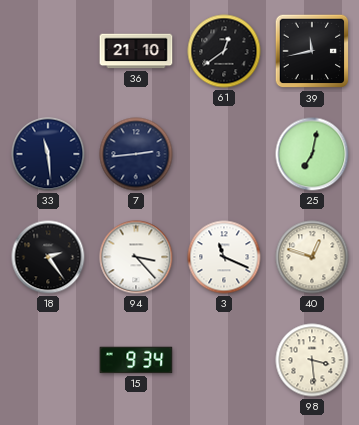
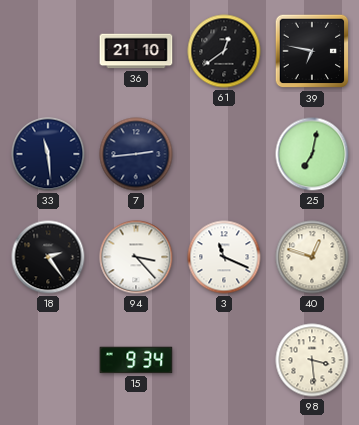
39: 11:43 -> 6:47
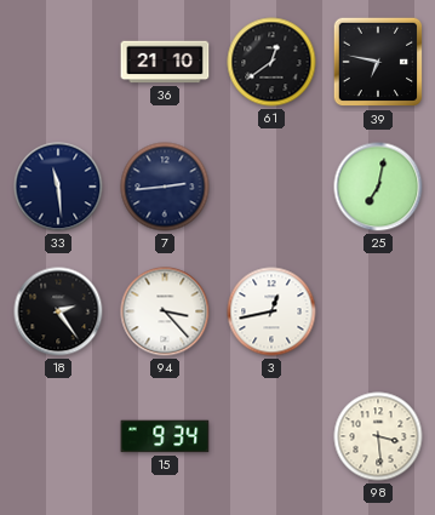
3: 11:19 -> 12:43
40: 12:48 -> none
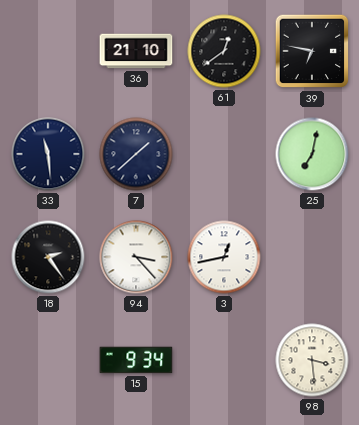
7: 2:44 -> 1:38
